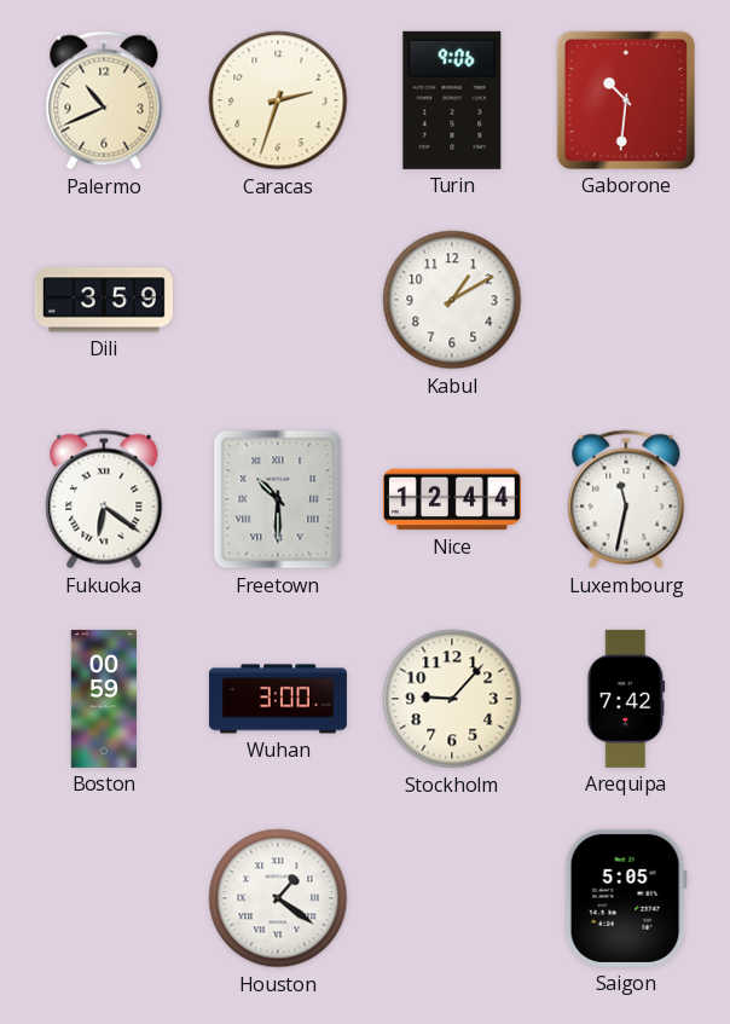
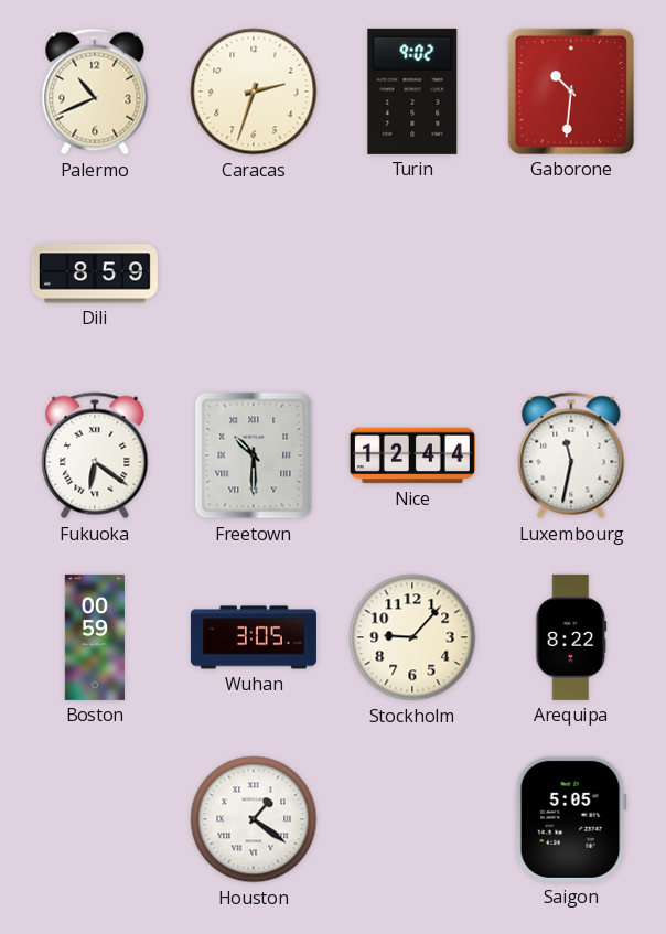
Turin: 9:06 -> 9:02
Dili: 3:59 -> 8:59
Kabul: 1:10 -> none
Wuhan: 3:00 -> 3:05
Arequipa: 7:42 -> 8:22
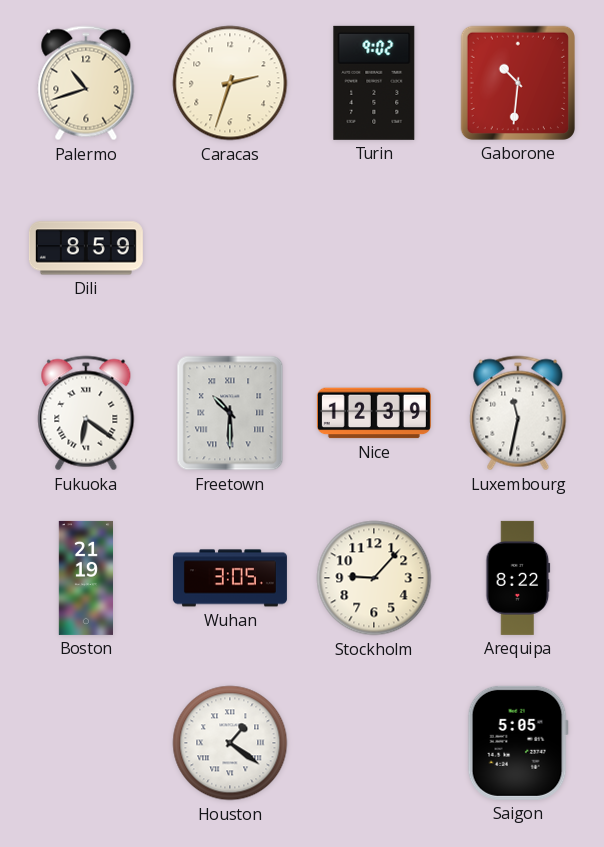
Palermo: 10:41 -> 10:42
Nice: 12:44 -> 12:39
Boston: 00:59 -> 21:19
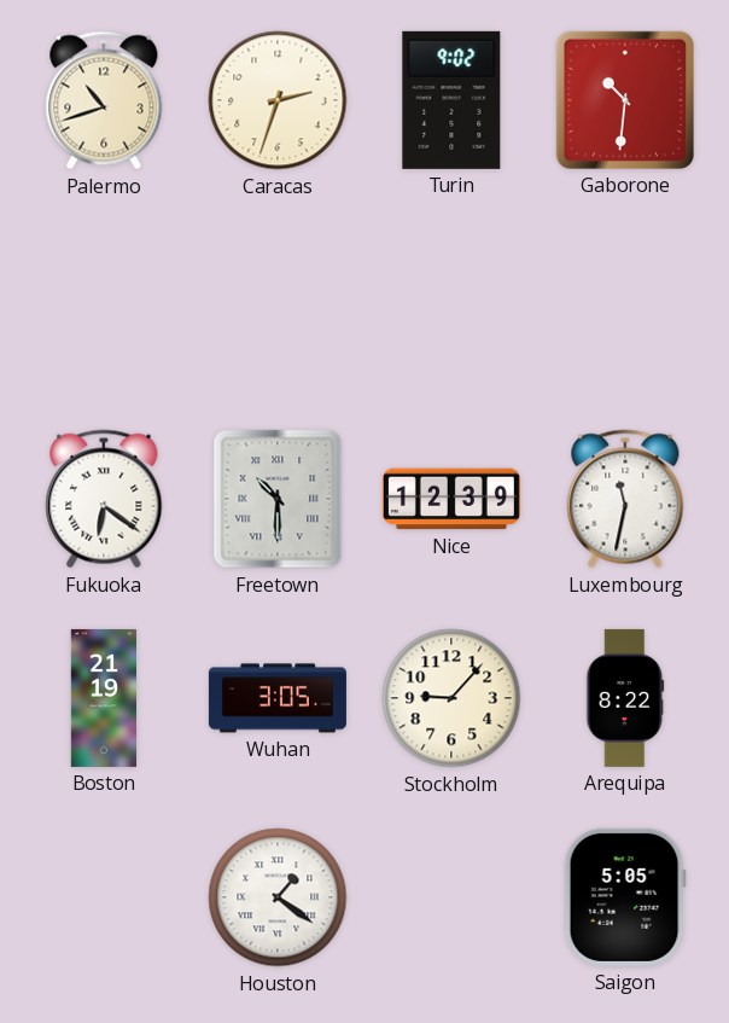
Dili: 8:59 -> none
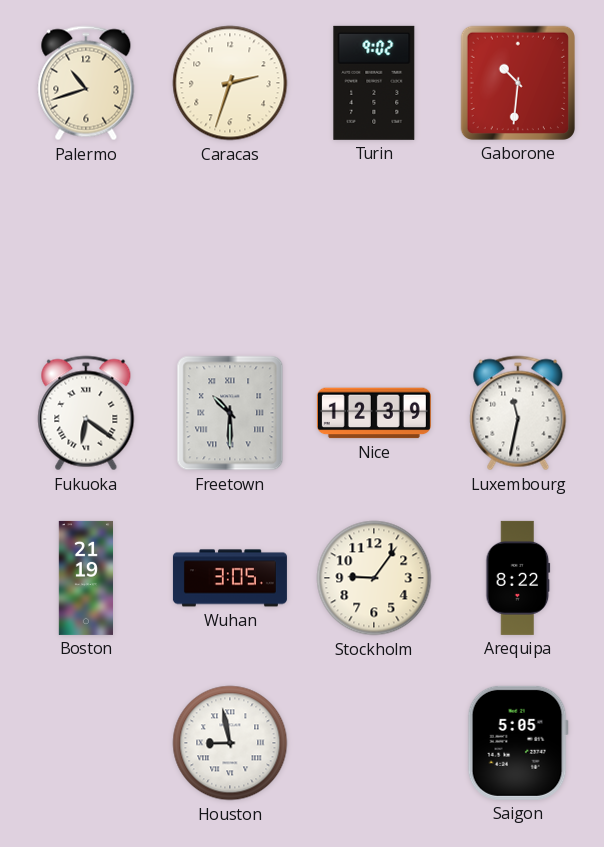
Stockholm: 9:07 -> 9:06
Houston: 1:21 -> 8:58
